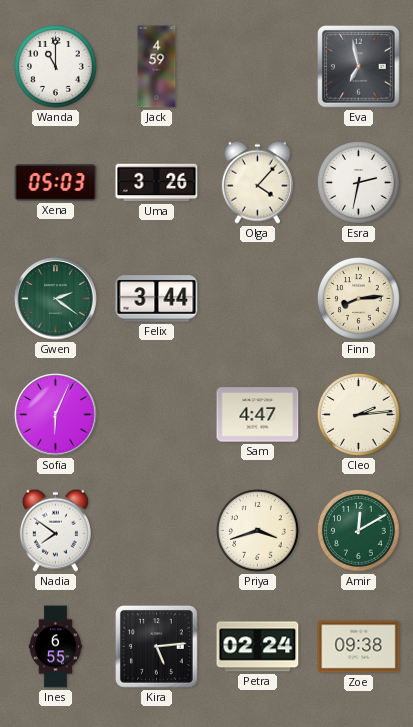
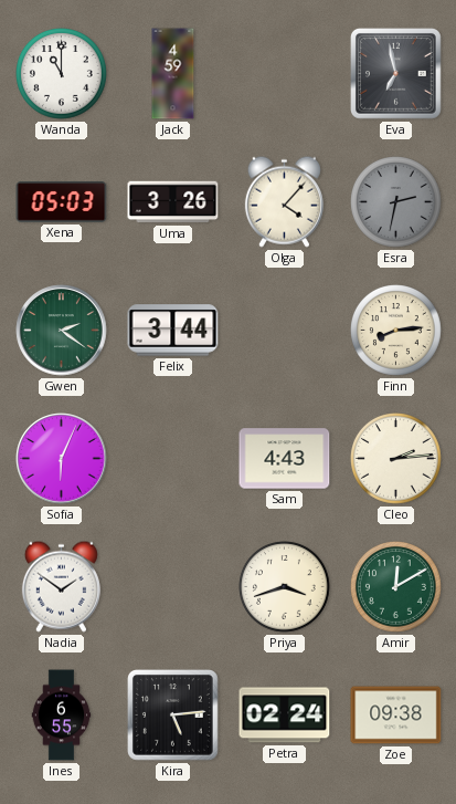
Esra dial: white -> grey
Sam: 4:47 -> 4:43
Nadia: 7:51 -> 1:51
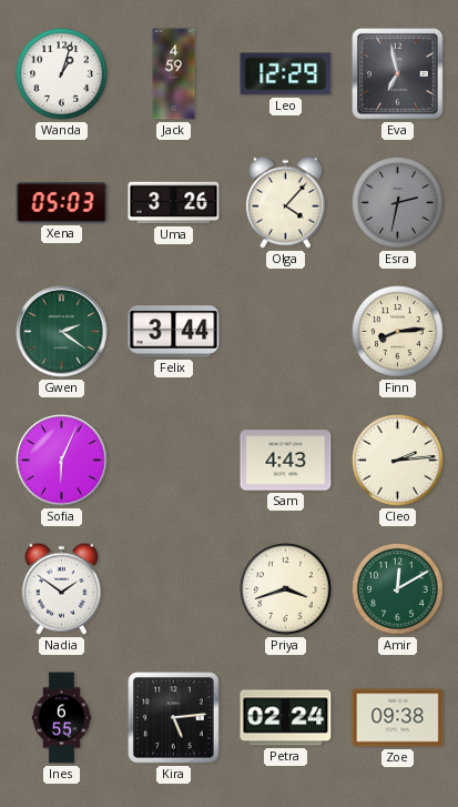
Wanda: 11:00 -> 1:03
Leo: none -> 12:29
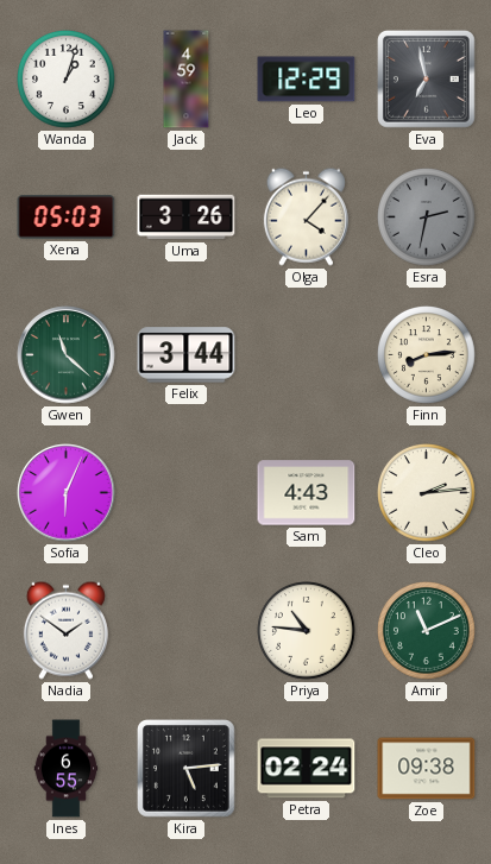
Gwen: 2:21 -> 11:22
Priya: 3:42 -> 10:46
Amir: 12:10 -> 11:11
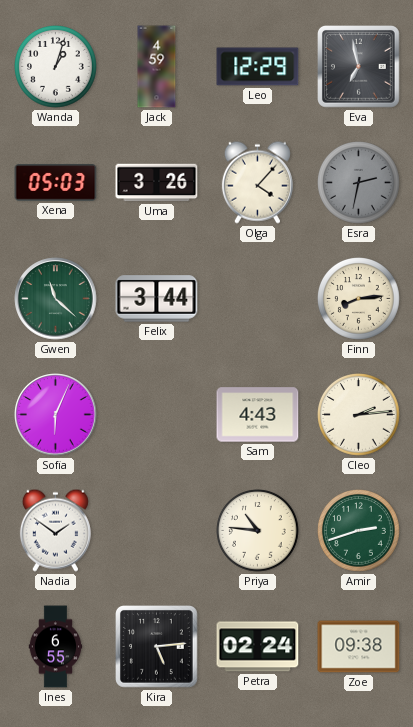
Amir: 11:11 -> 2:42
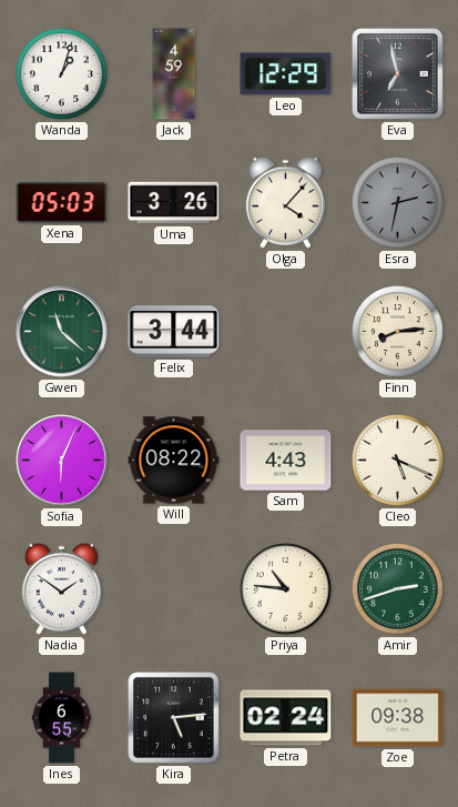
Will: none -> 08:22
Cleo: 2:14 -> 5:19
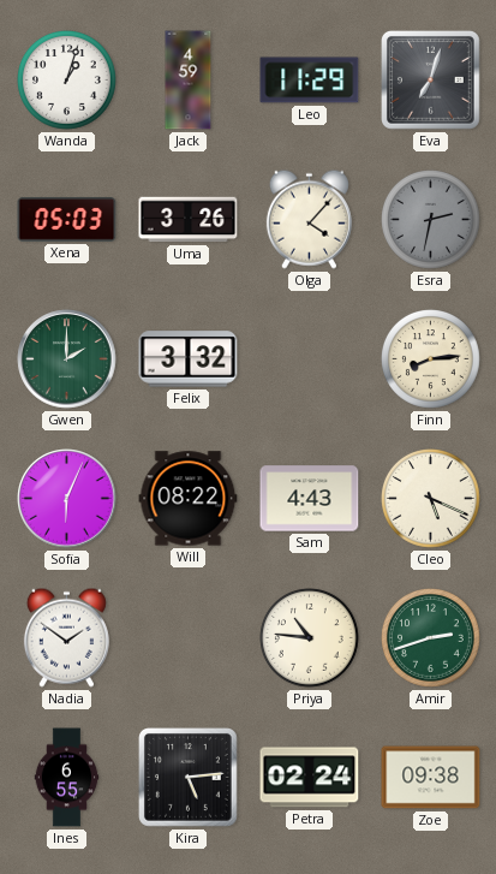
Leo: 12:29 -> 11:29
Eva: 6:58 -> 7:03
Gwen: 11:22 -> 2:00
Felix: 3:44 -> 3:32
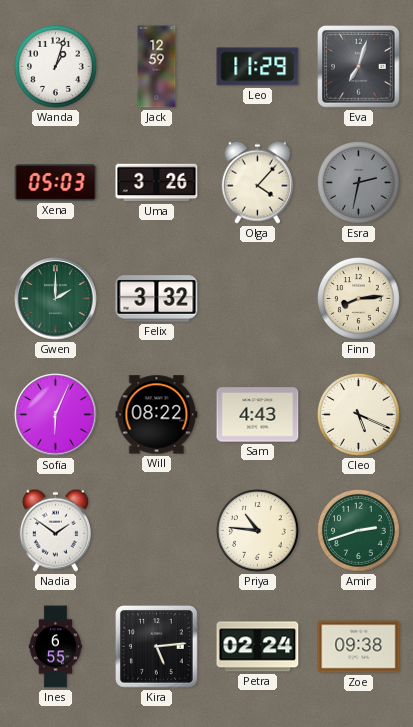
Jack: 4:59 -> 12:59
